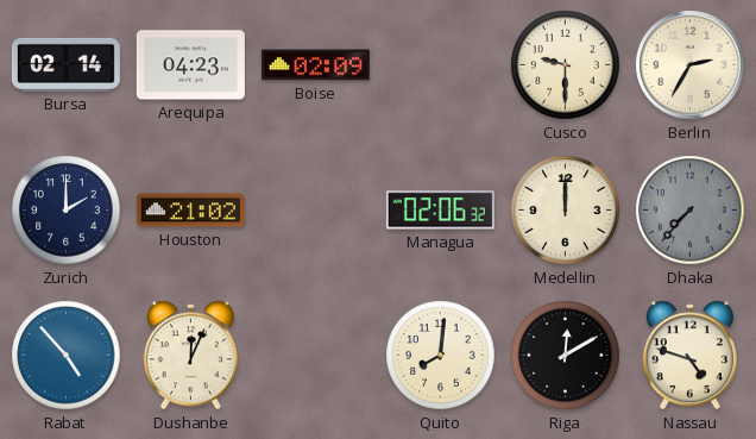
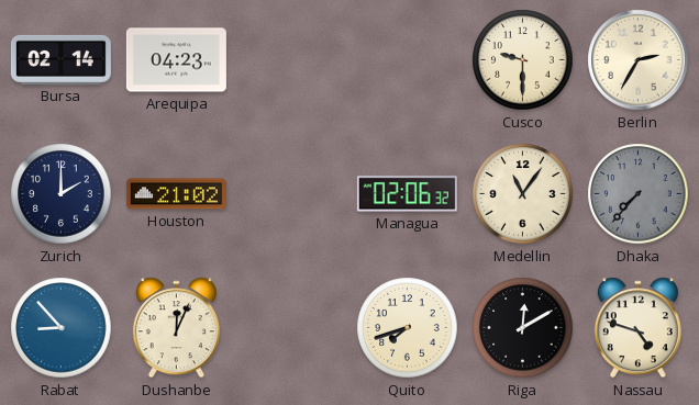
Boise: 02:09 -> none
Medellin: 12:00 -> 11:06
Rabat: 4:53 -> 8:53
Quito: 8:01 -> 7:42
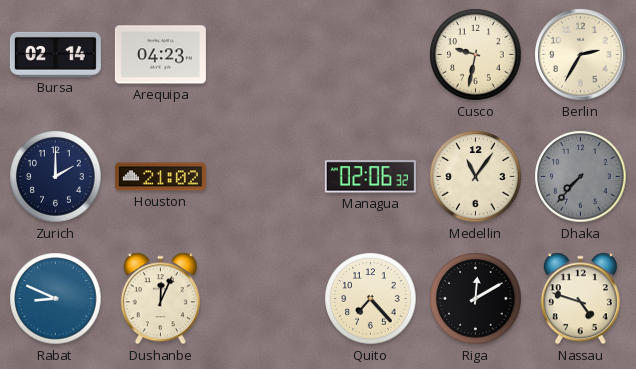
Cusco: 9:30 -> 9:32
Rabat: 8:53 -> 8:49
Quito: 7:42 -> 7:23
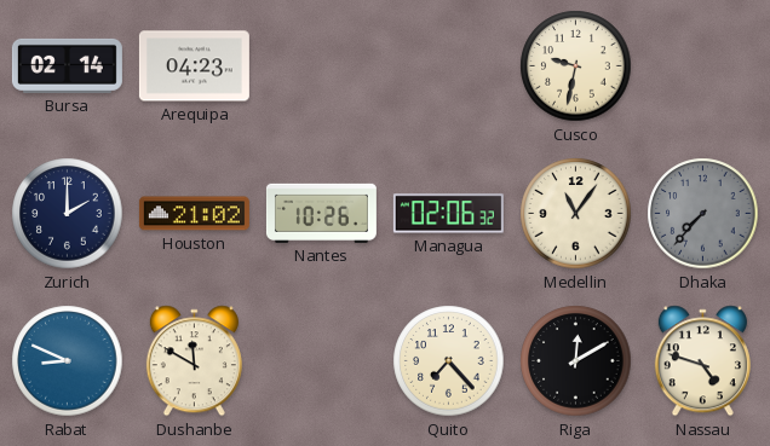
Berlin: 2:35 -> none
Nantes: none -> 10:26
Dushanbe: 12:04 -> 11:50
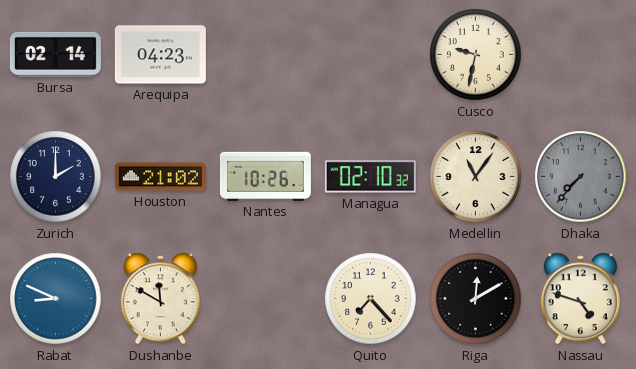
Managua: 02:06 -> 02:10
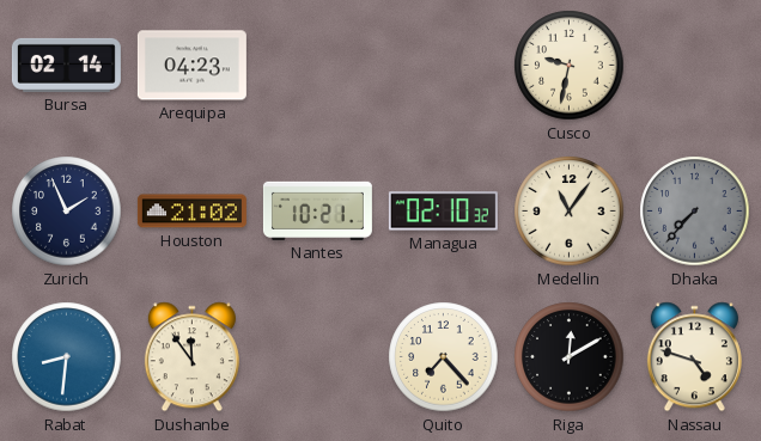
Zurich: 2:00 -> 1:56
Nantes: 10:26 -> 10:21
Rabat: 8:49 -> 8:31
Dushanbe: 11:50 -> 11:54
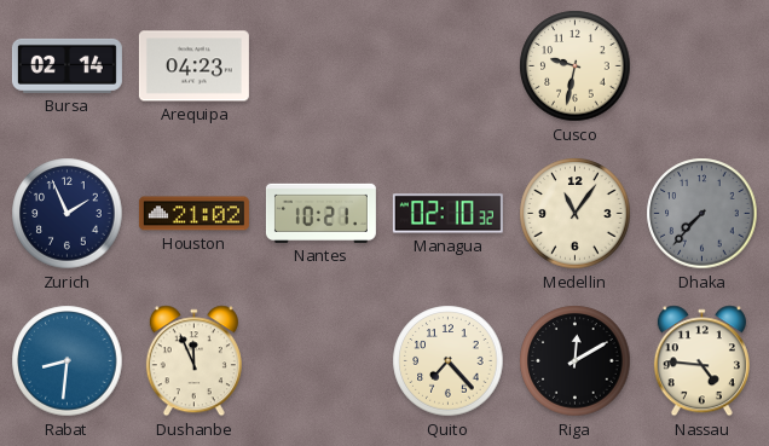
Dushanbe: 11:54 -> 11:56
Nassau: 4:48 -> 4:46
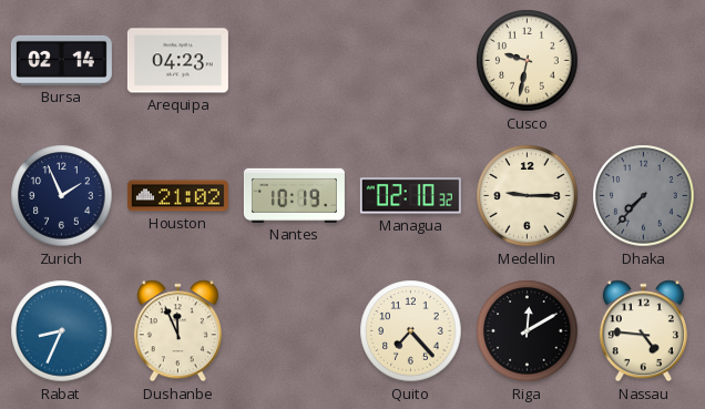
Nantes: 10:21 -> 10:19
Medellin: 11:06 -> 9:15
Rabat: 8:31 -> 8:34
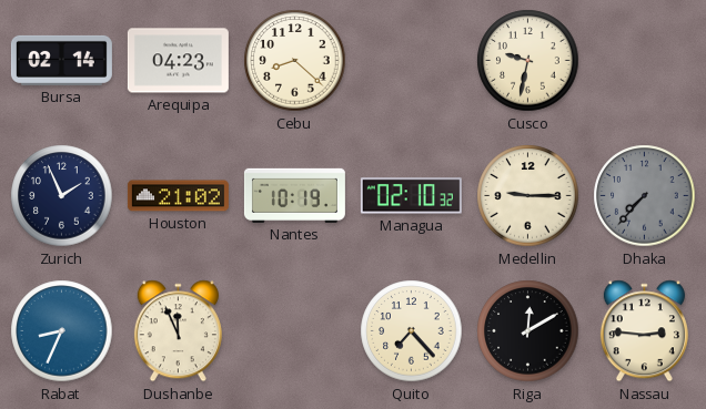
Cebu: none -> 8:22
Nassau: 4:46 -> 2:46
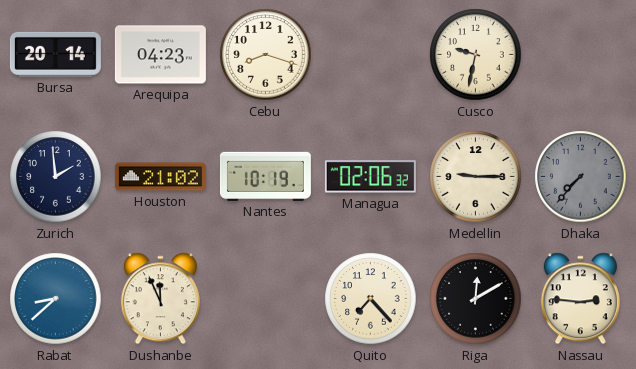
Bursa: 02:14 -> 20:14
Cebu: 8:22 -> 8:18
Zurich: 1:56 -> 1:59
Managua: 02:10 -> 02:06
Rabat: 8:34 -> 8:38
